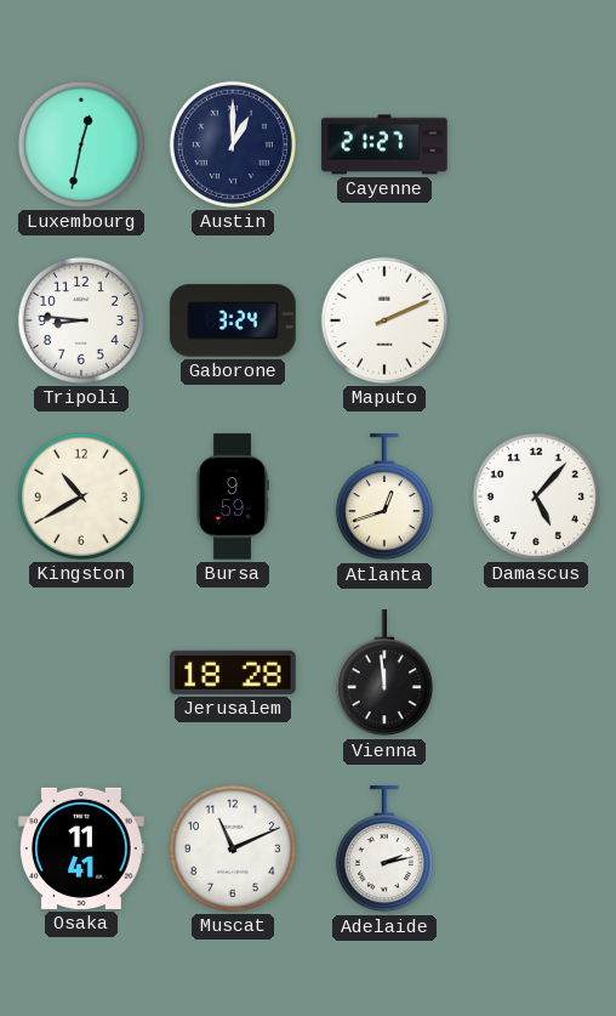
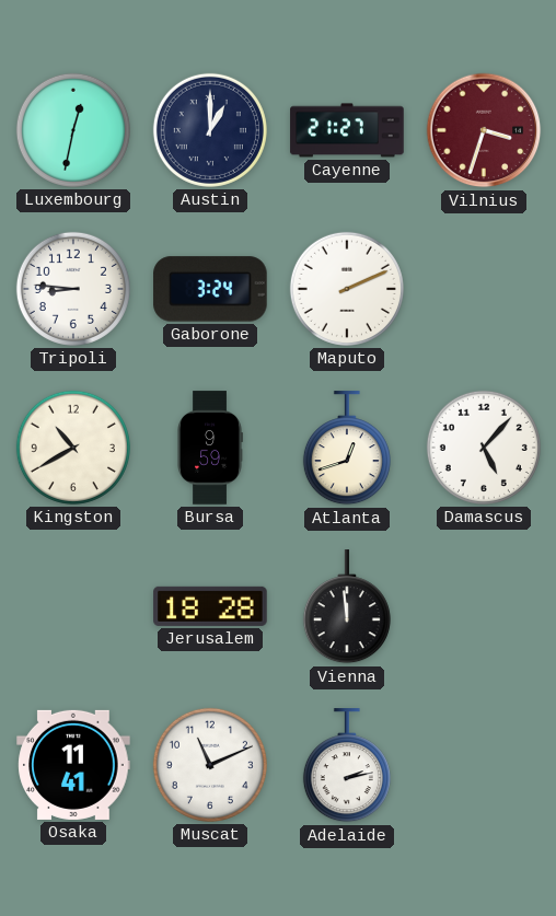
Vilnius: none -> 3:33
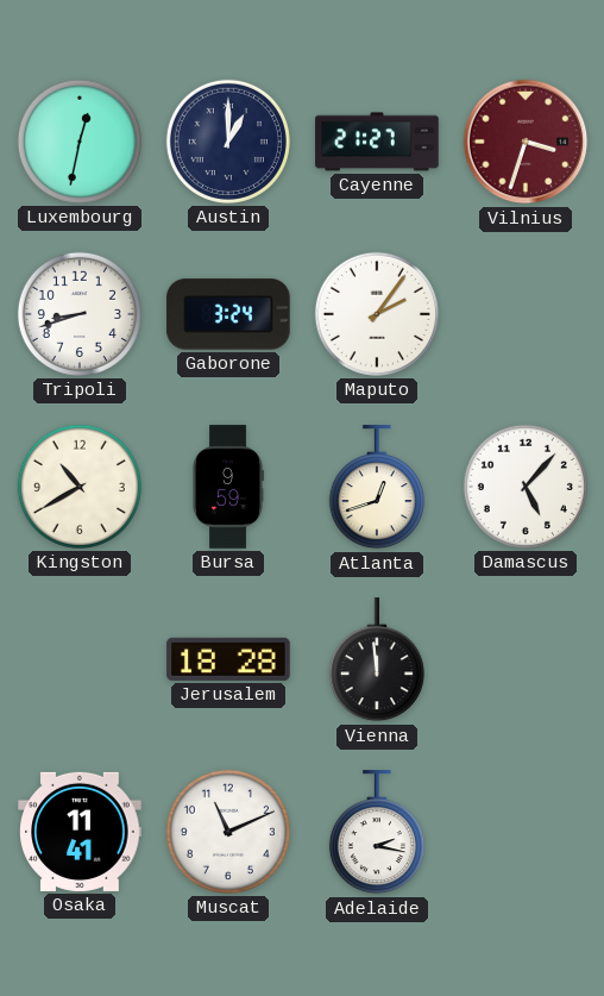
Tripoli: 8:46 -> 8:42
Maputo: 2:11 -> 2:06
Adelaide: 2:13 -> 2:17
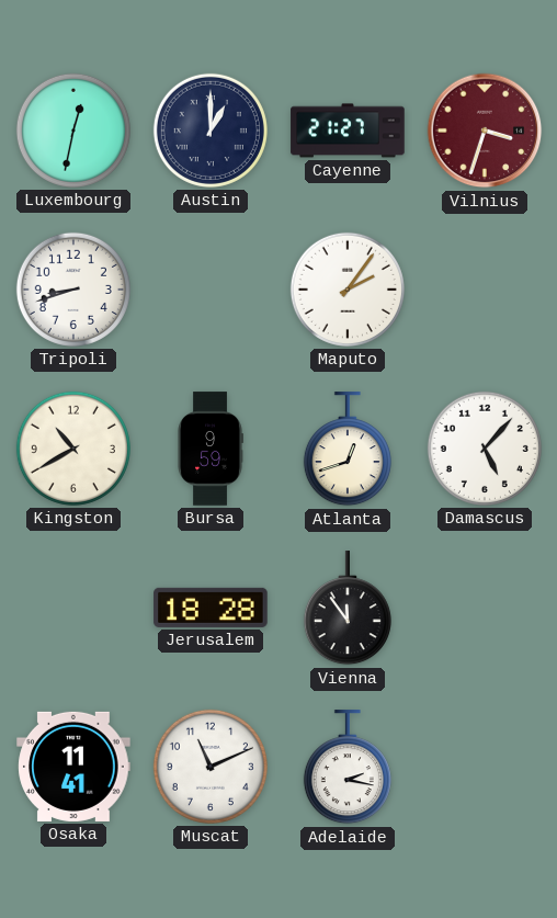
Gaborone: 3:24 -> none
Vienna: 11:59 -> 11:54
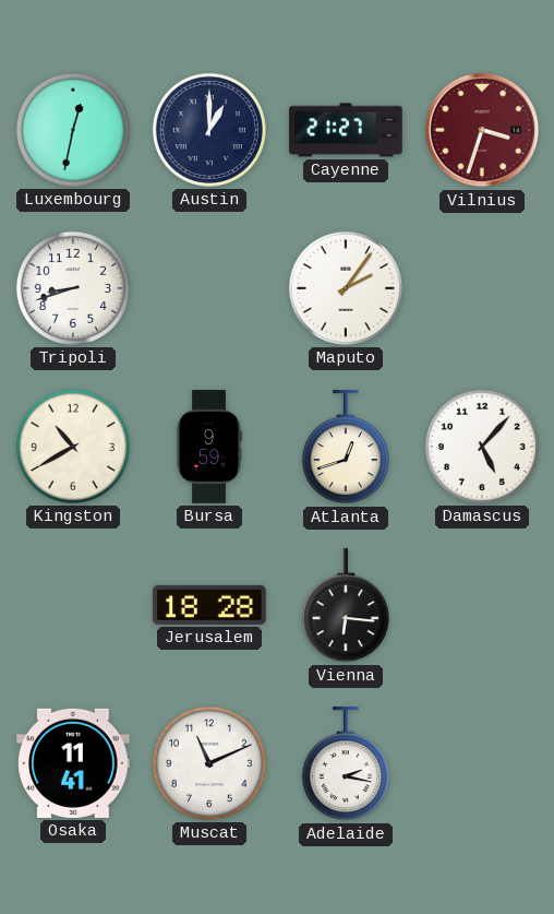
Vienna: 11:54 -> 6:16
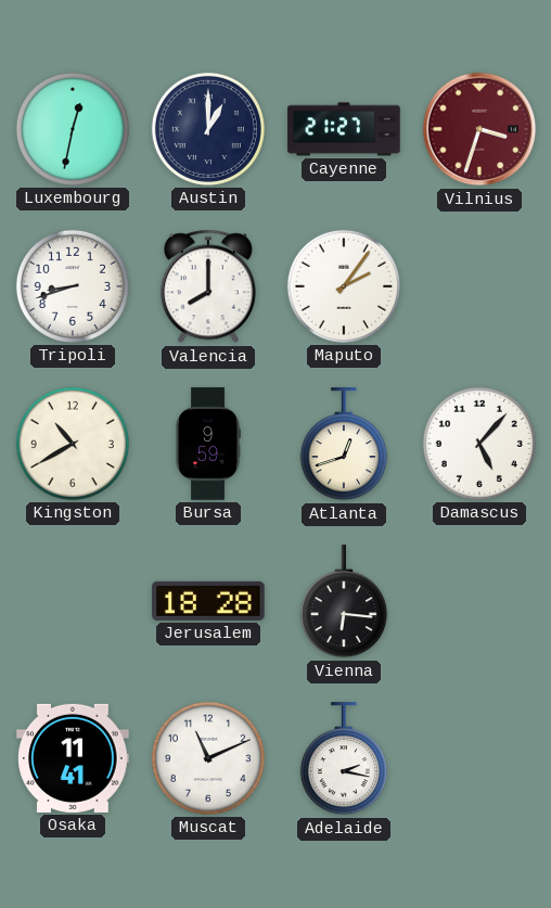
Valencia: none -> 8:00
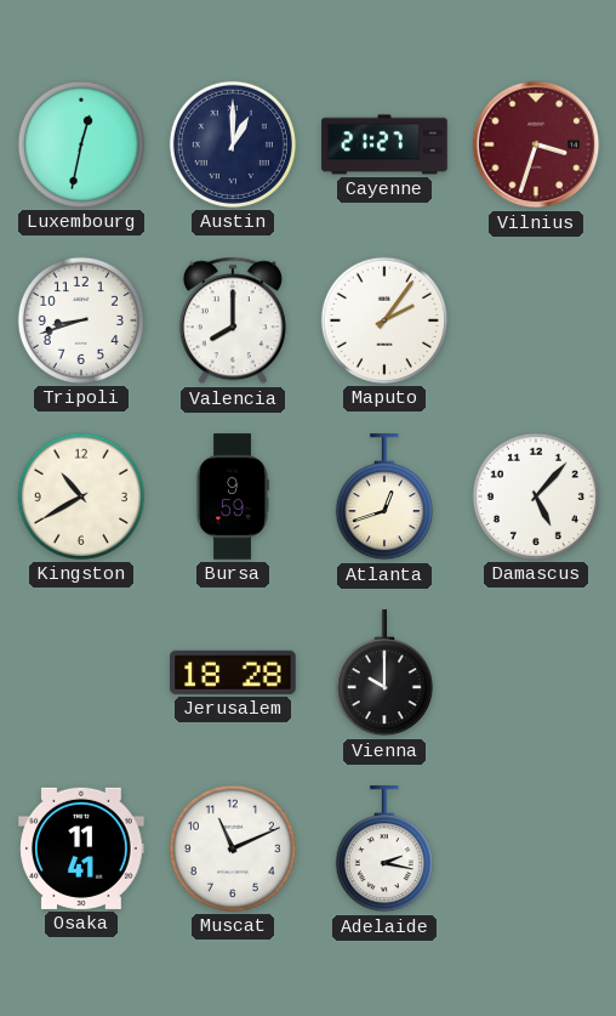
Vienna: 6:16 -> 10:00
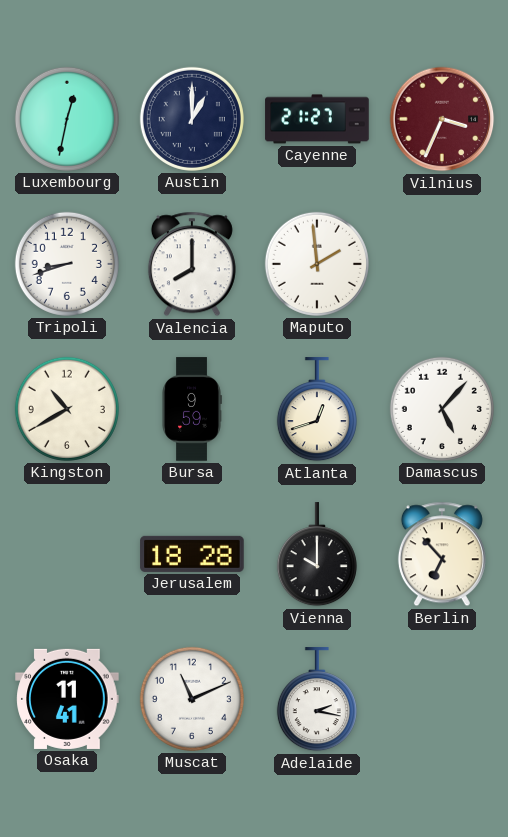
Vilnius: 3:33 -> 3:34
Maputo: 2:06 -> 1:59
Berlin: none -> 6:53
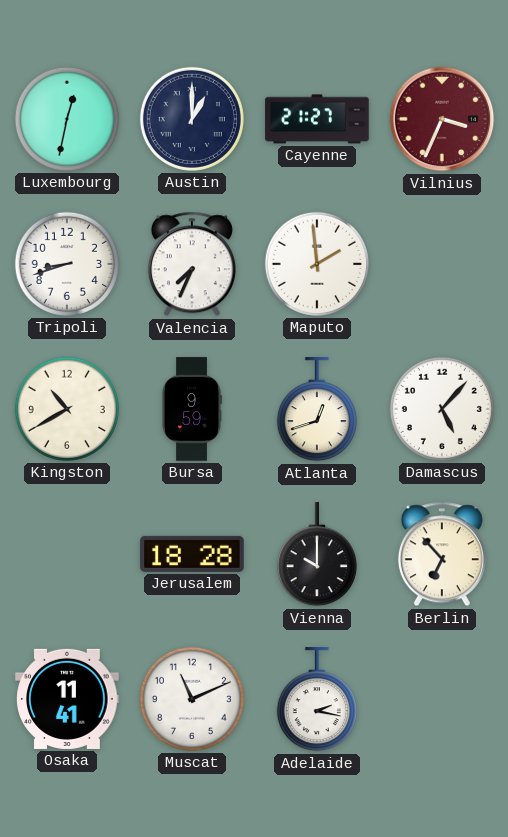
Valencia: 8:00 -> 7:34
